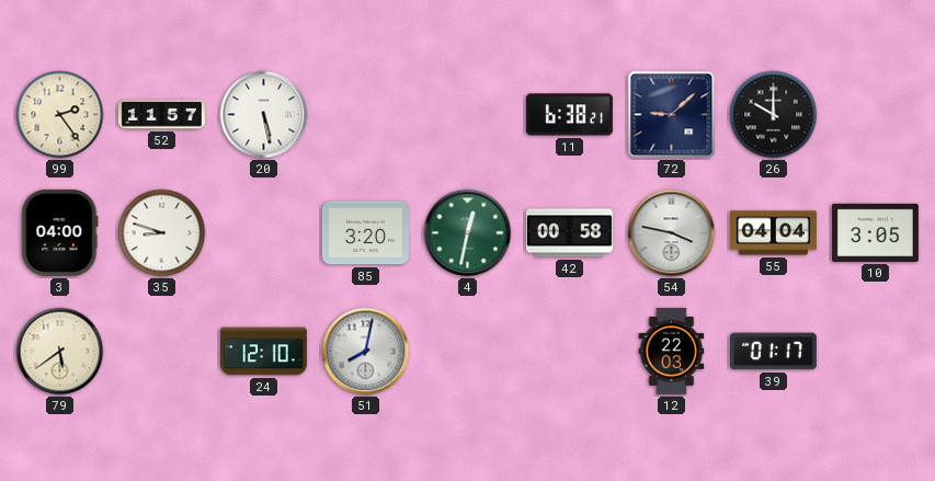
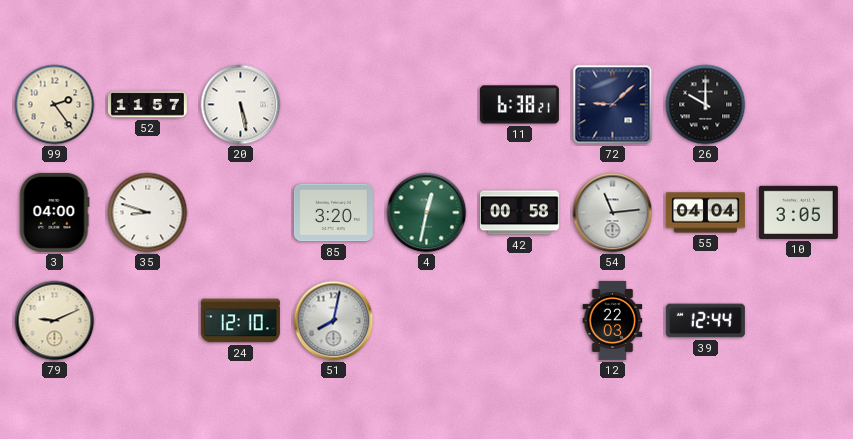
54: 3:47 -> 11:14
79: 5:39 -> 9:11
39: 01:17 -> 12:44
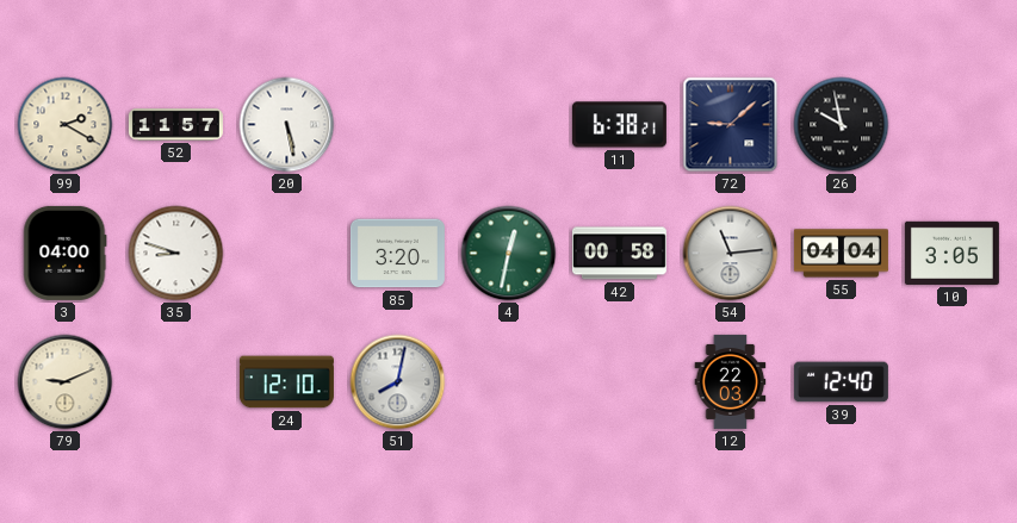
99: 2:24 -> 2:20
26: 10:00 -> 9:58
39: 12:44 -> 12:40
